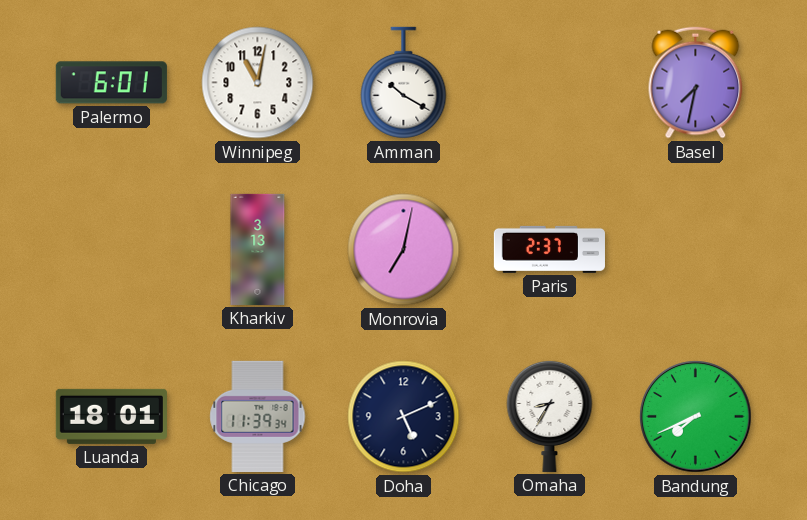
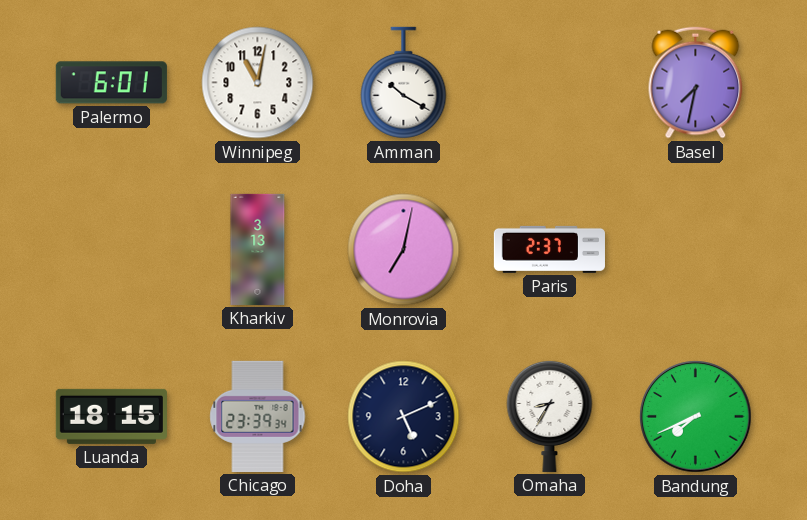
Luanda: 18:01 -> 18:15
Chicago: 11:39 -> 23:39
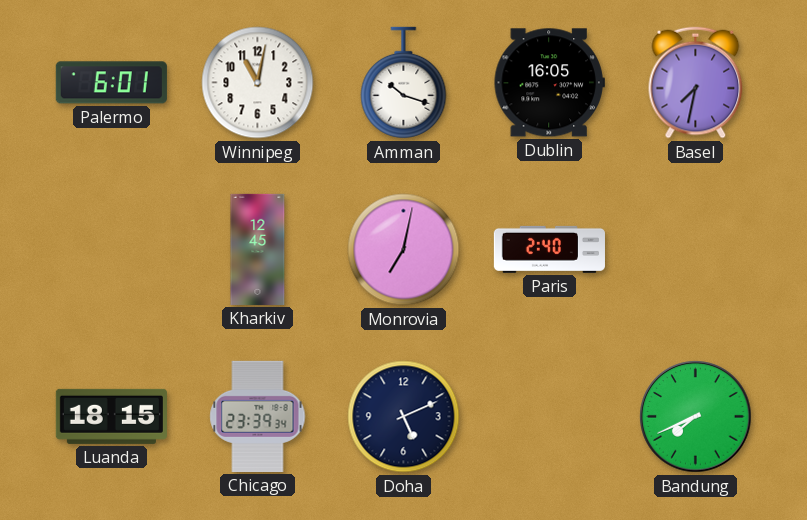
Amman: 10:20 -> 10:18
Dublin: none -> 16:05
Kharkiv: 3:13 -> 12:45
Paris: 2:37 -> 2:40
Omaha: 8:35 -> none
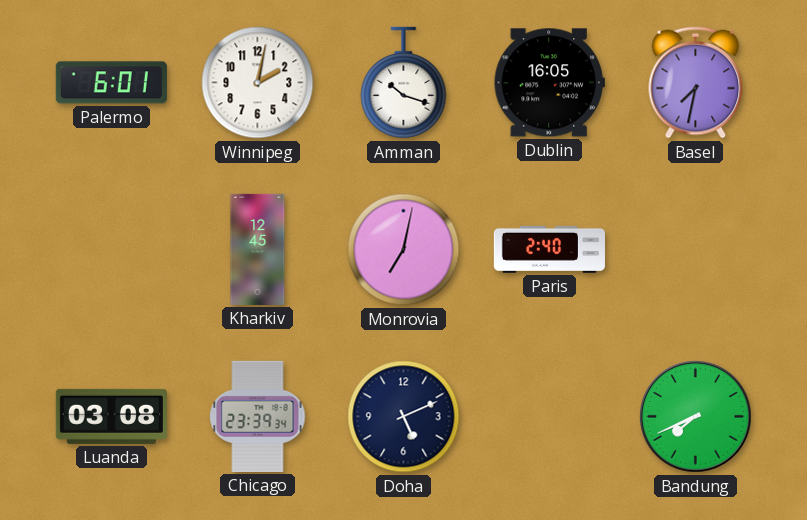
Winnipeg: 11:02 -> 2:02
Luanda: 18:15 -> 03:08
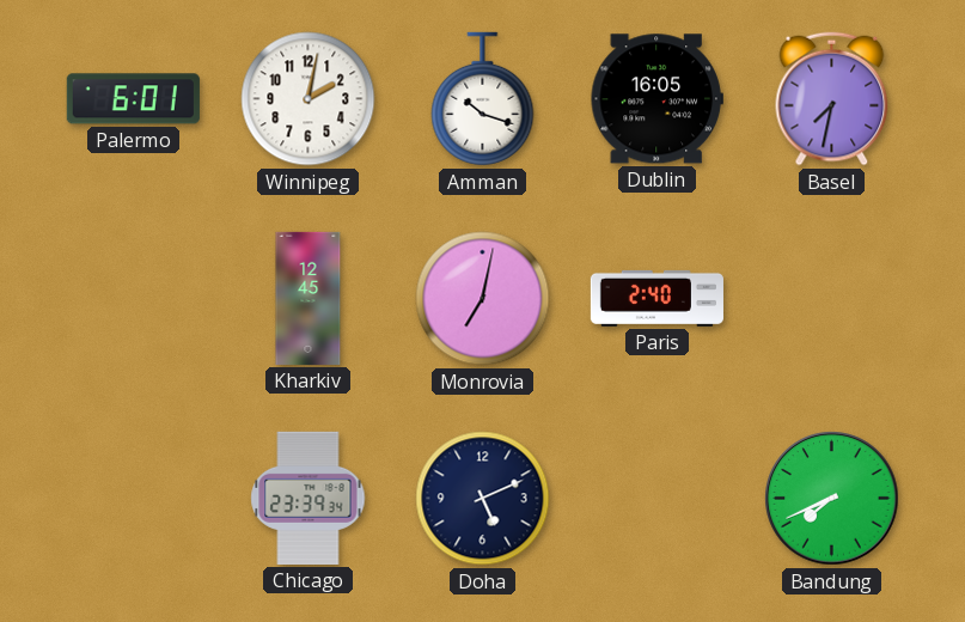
Luanda: 03:08 -> none
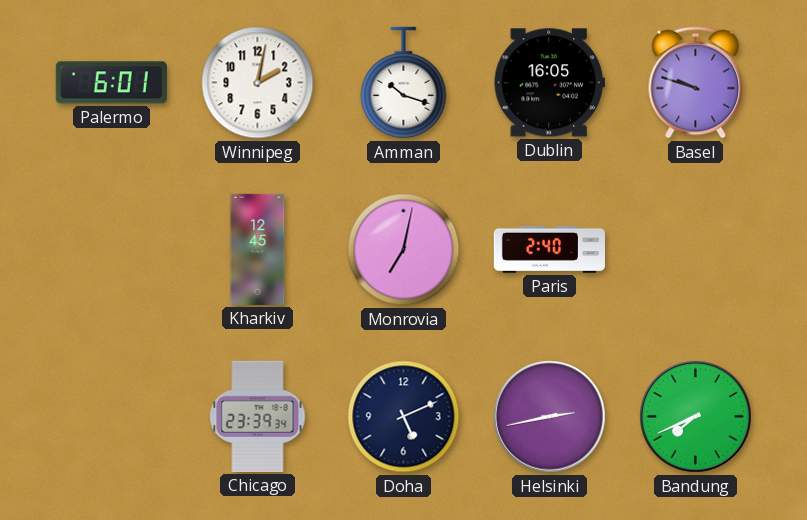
Basel: 7:32 -> 9:48
Helsinki: none -> 2:43
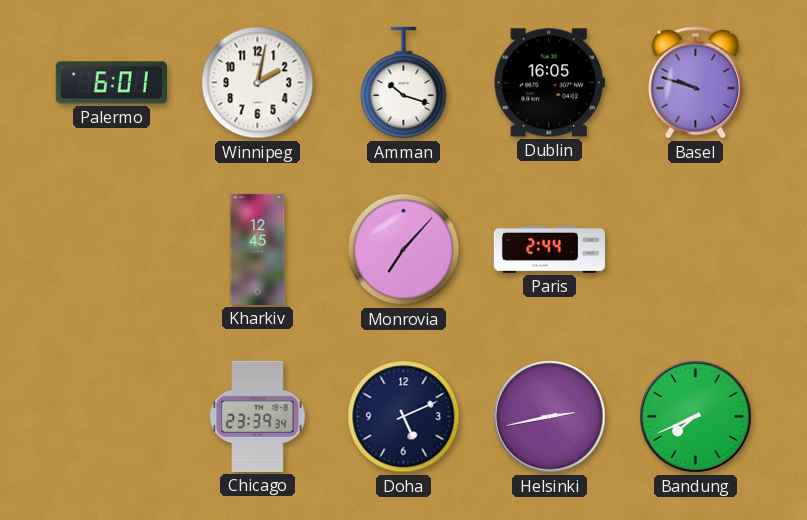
Monrovia: 7:02 -> 7:07
Paris: 2:40 -> 2:44
